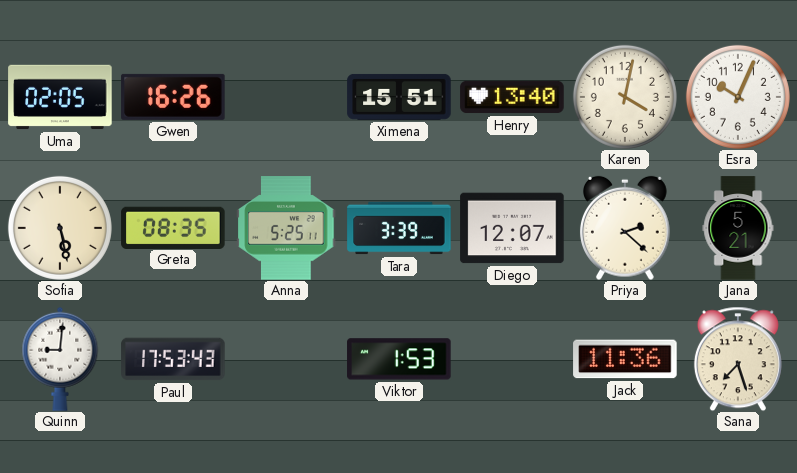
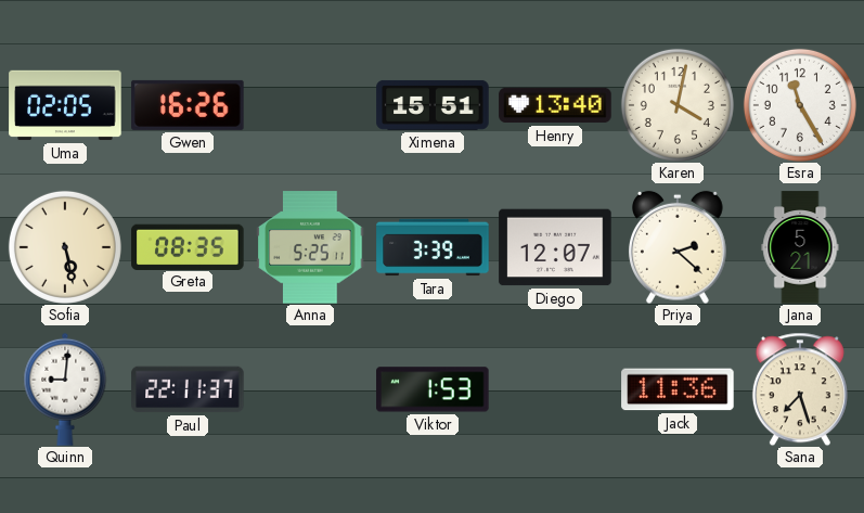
Esra: 10:04 -> 11:25
Paul: 17:53 -> 22:11
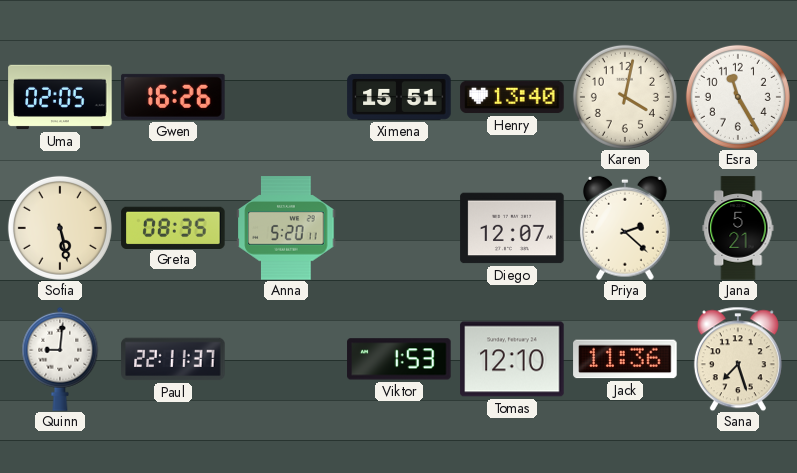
Anna: 5:25 -> 5:20
Tara: 3:39 -> none
Tomas: none -> 12:10
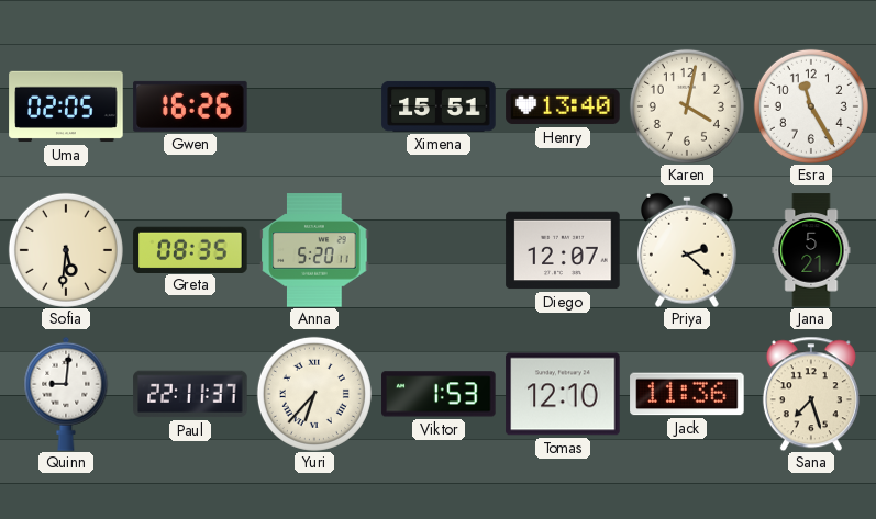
Sofia: 5:28 -> 5:31
Yuri: none -> 6:37
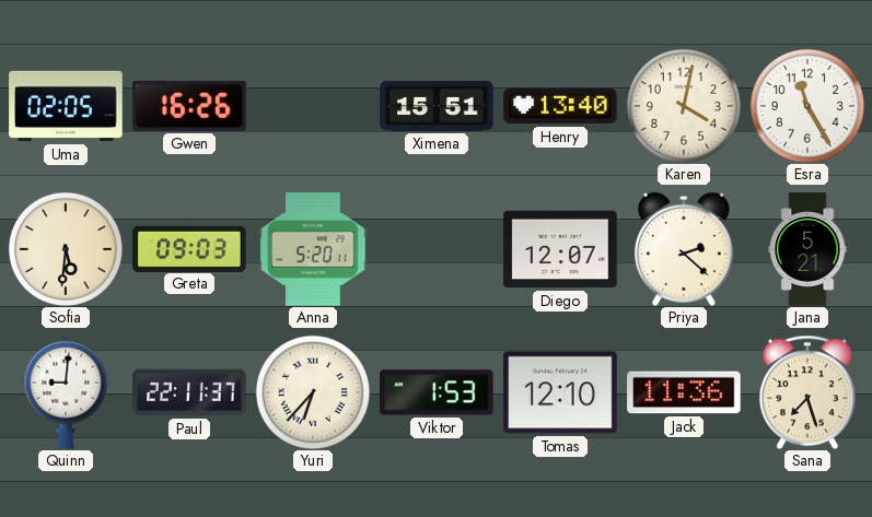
Greta: 08:35 -> 09:03
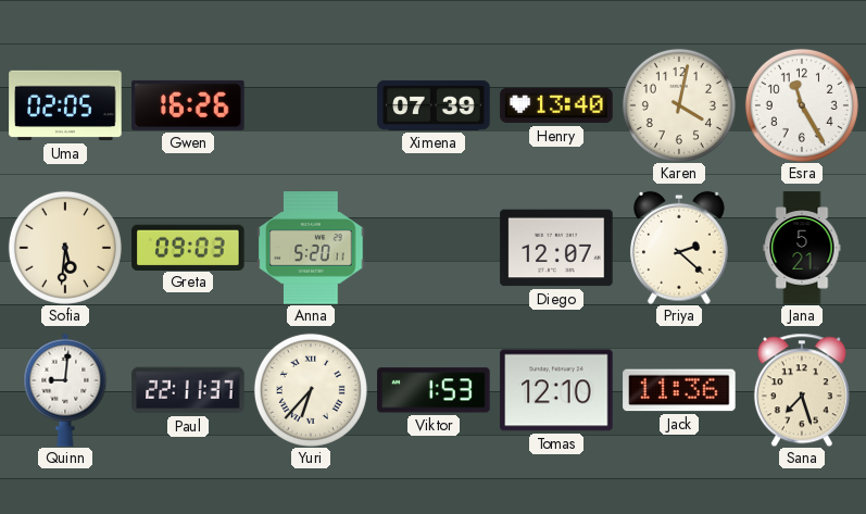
Ximena: 15:51 -> 07:39
